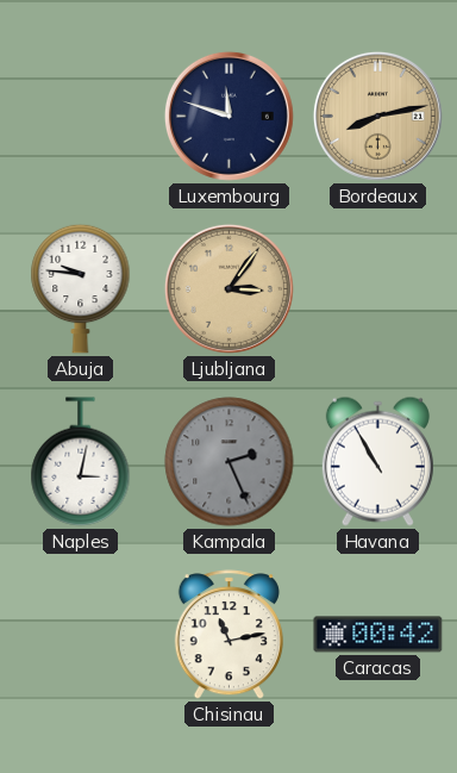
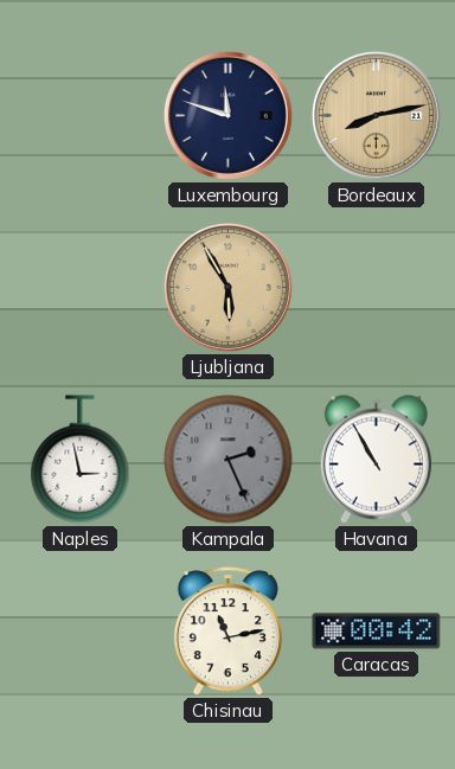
Abuja: 9:46 -> none
Ljubljana: 3:06 -> 5:55
Naples: 3:02 -> 2:58
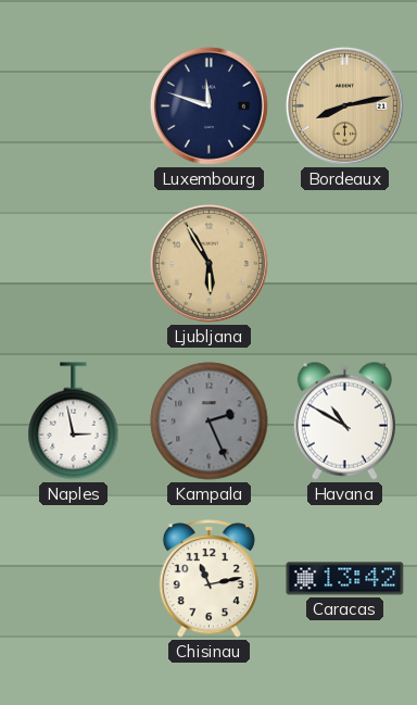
Havana: 10:55 -> 10:50
Caracas: 00:42 -> 13:42
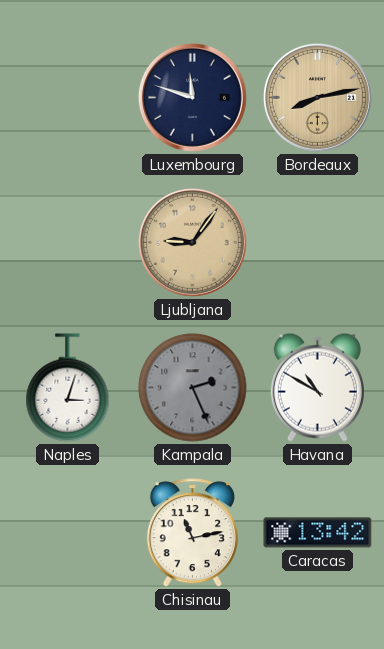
Ljubljana: 5:55 -> 9:06
Naples: 2:58 -> 3:03
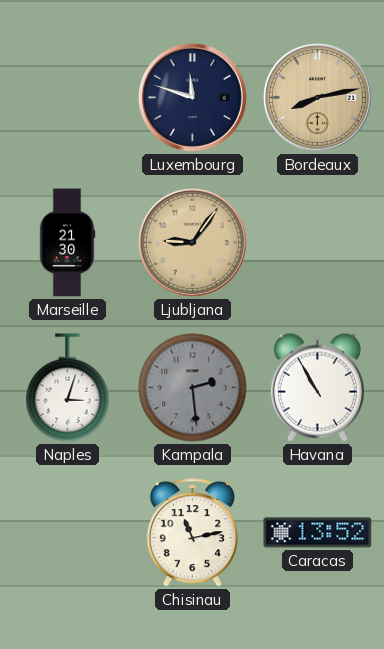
Marseille: none -> 21:30
Kampala: 2:26 -> 2:29
Havana: 10:50 -> 10:55
Caracas: 13:42 -> 13:52
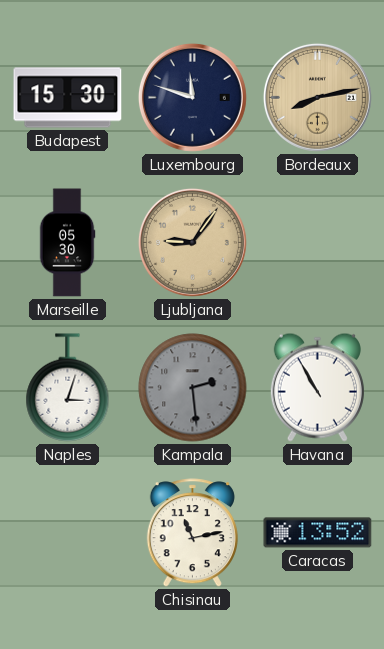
Budapest: none -> 15:30
Marseille: 21:30 -> 05:30
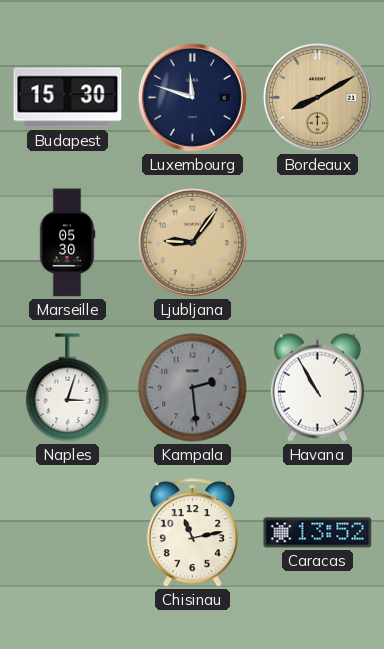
Bordeaux: 8:13 -> 8:10
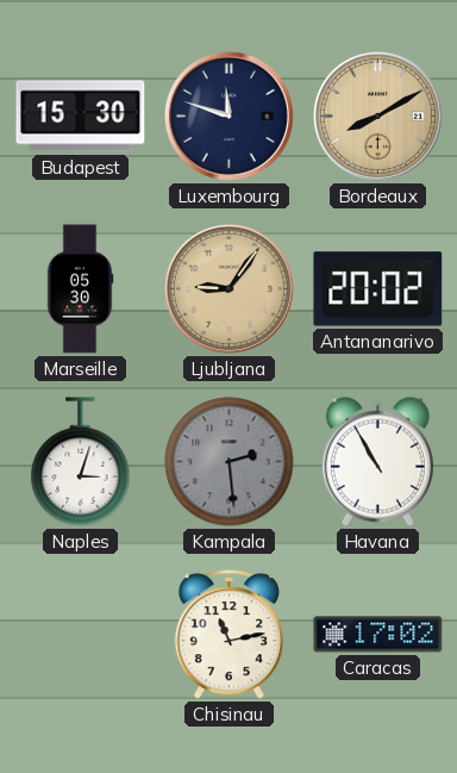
Antananarivo: none -> 20:02
Caracas: 13:52 -> 17:02
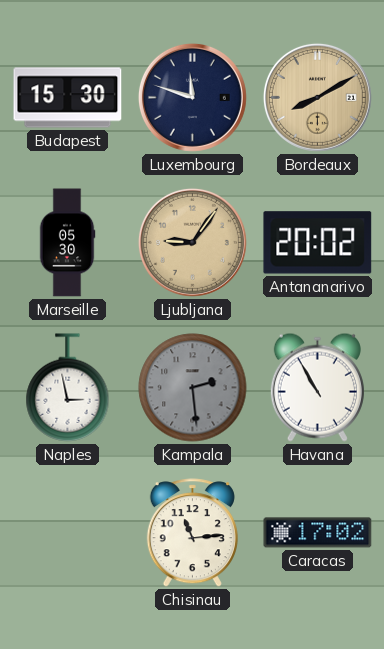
Naples: 3:03 -> 2:58
Chisinau: 11:13 -> 11:14
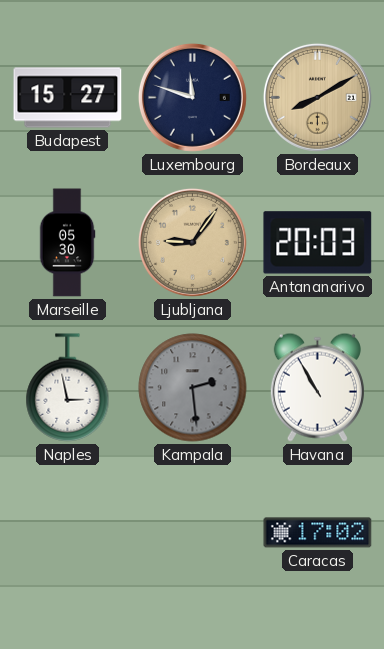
Budapest: 15:30 -> 15:27
Antananarivo: 20:02 -> 20:03
Chisinau: 11:14 -> none
